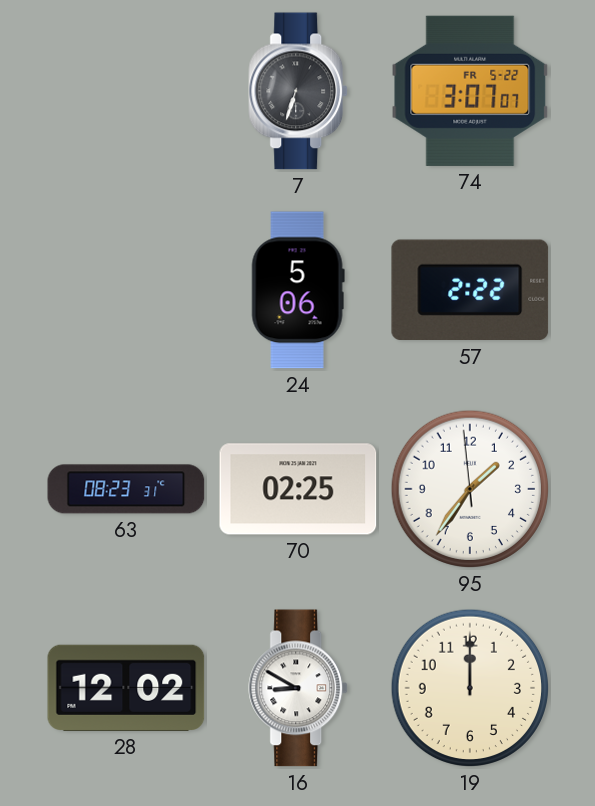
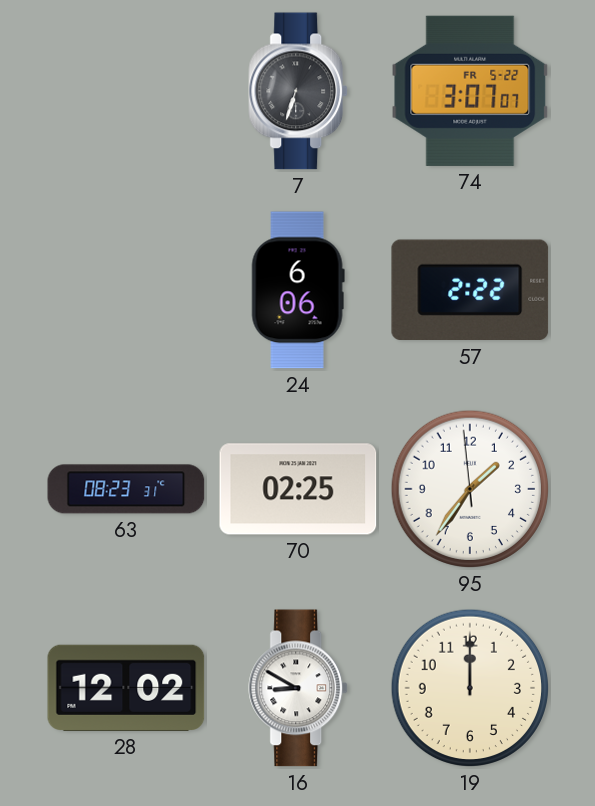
24: 5:06 -> 6:06
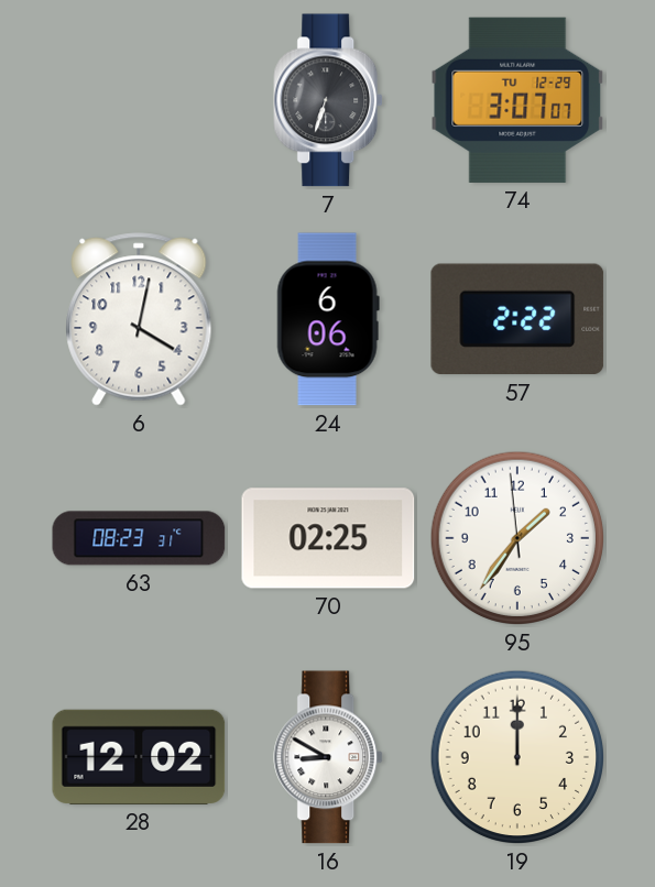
74 date: FR 5-22 -> TU 12-29
6: none -> 4:02
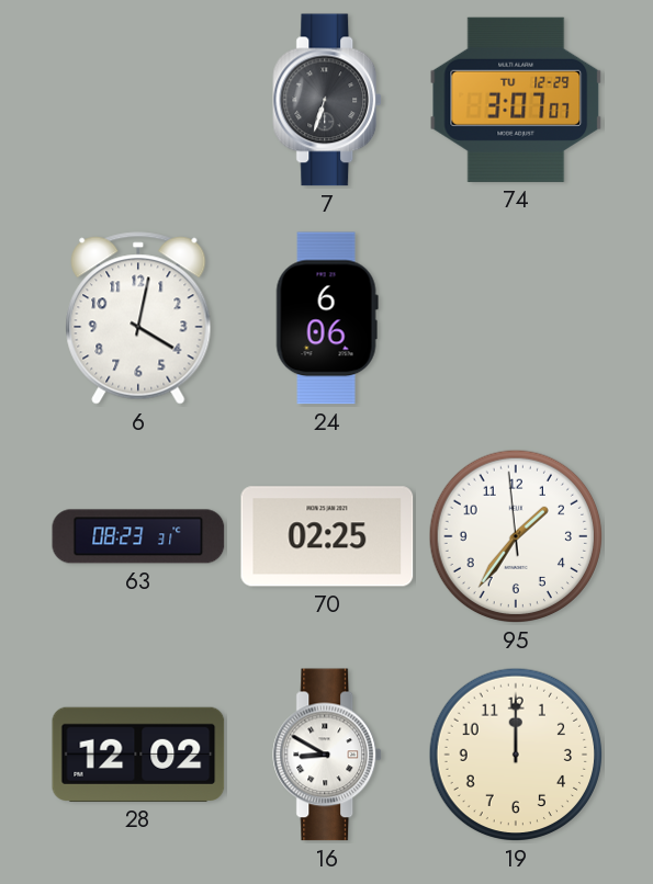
57: 2:22 -> none
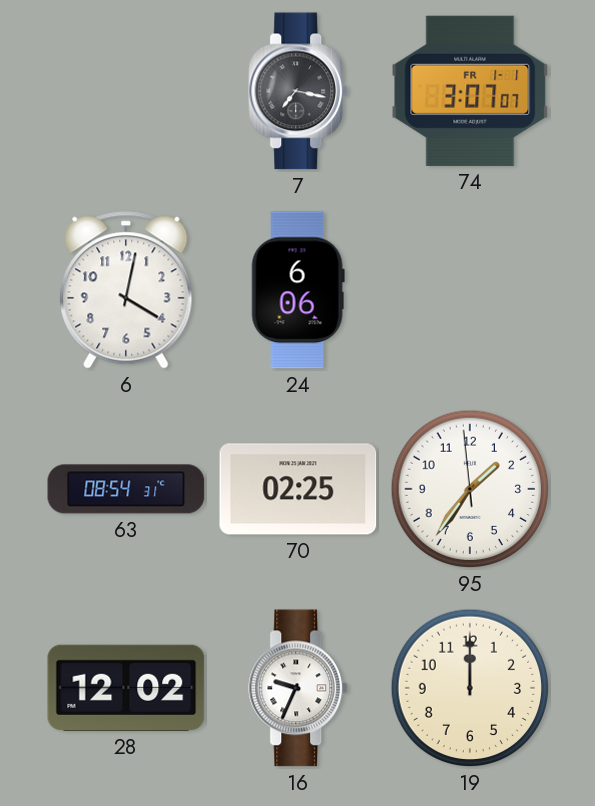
7: 6:33 -> 7:17
74 date: TU 12-29 -> FR 1-1
63: 08:23 -> 08:54
16: 8:50 -> 9:34
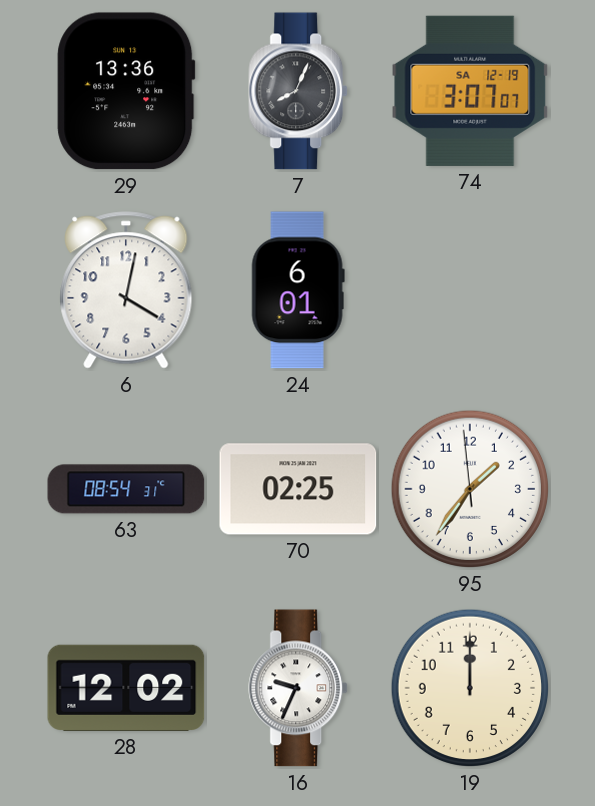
29: none -> 13:36
7: 7:17 -> 8:04
74 date: FR 1-1 -> SA 12-19
24: 6:06 -> 6:01
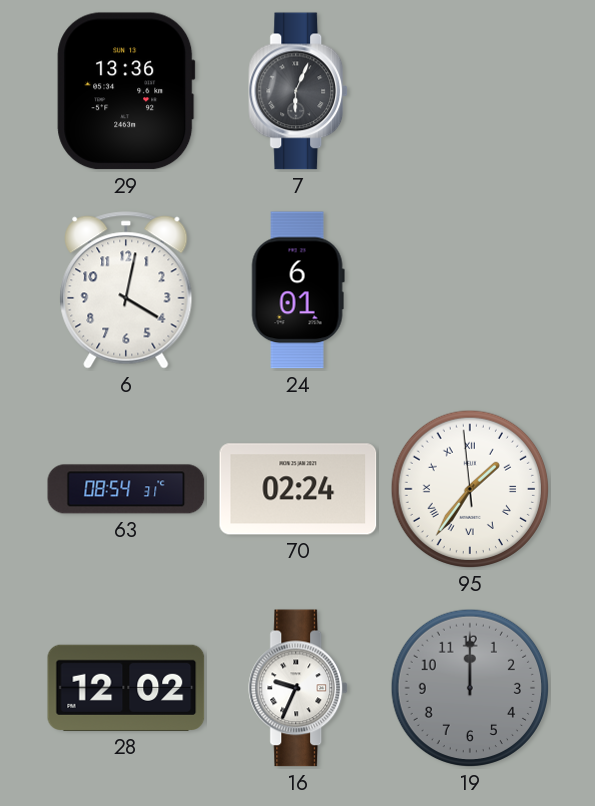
7: 8:04 -> 6:04
74: 3:07 -> none
70: 02:25 -> 02:24
95 numerals: Arabic -> Roman
19 dial: cream -> grey
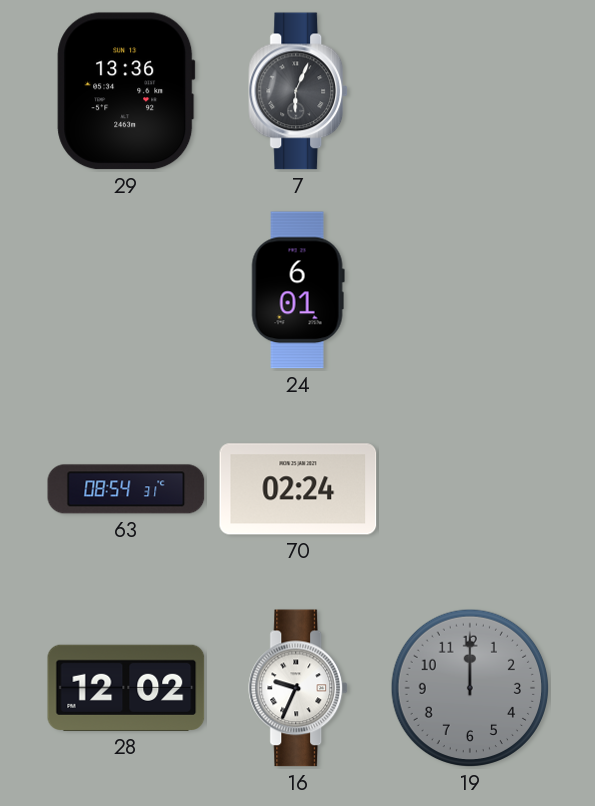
6: 4:02 -> none
95: 1:35 -> none
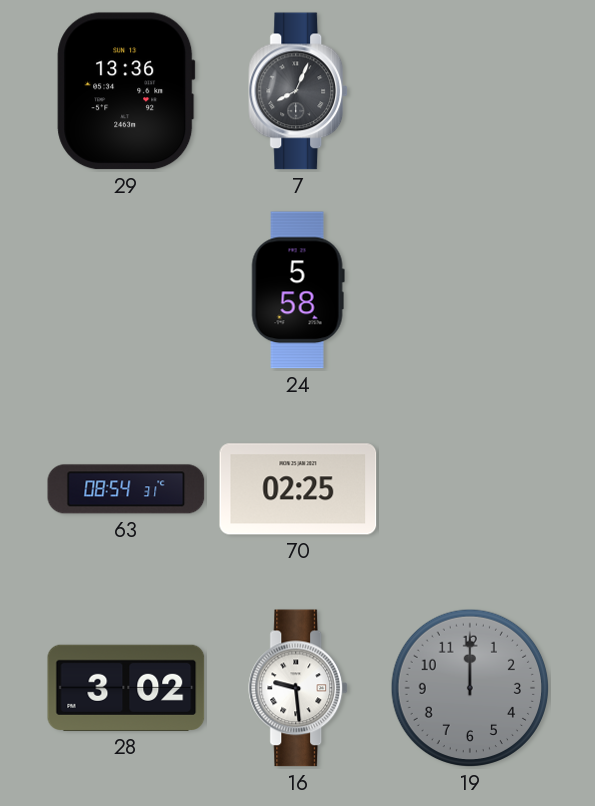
7: 6:04 -> 8:04
24: 6:01 -> 5:58
70: 02:24 -> 02:25
28: 12:02 -> 3:02
16: 9:34 -> 9:29
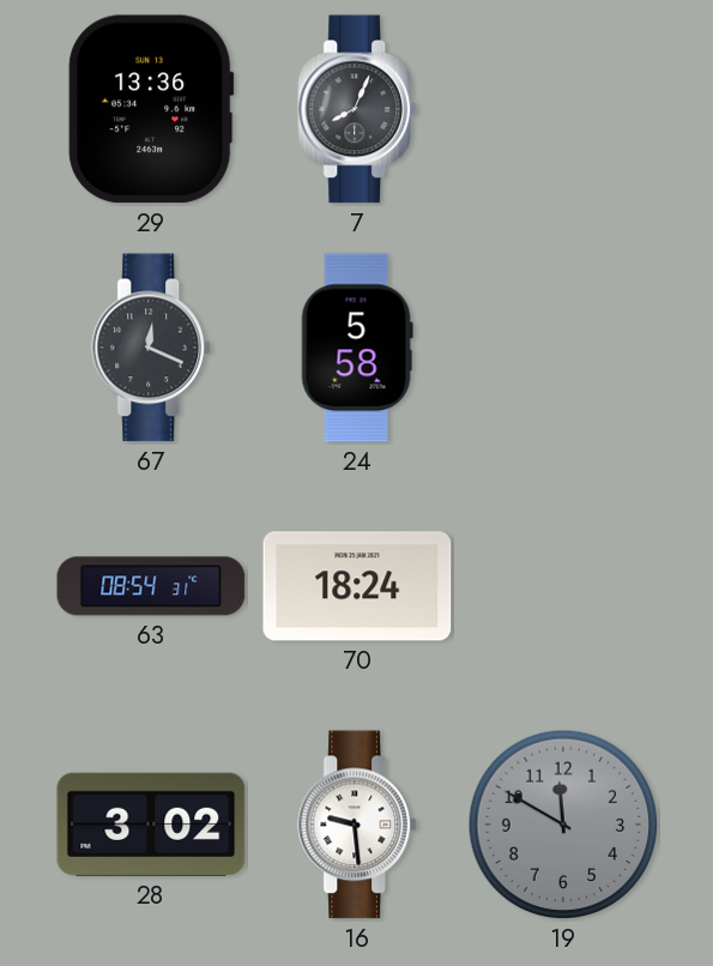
67: none -> 12:19
70: 02:25 -> 18:24
19: 12:00 -> 11:50
